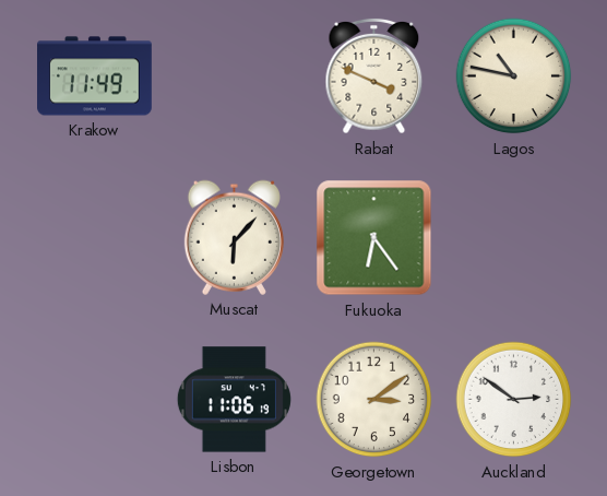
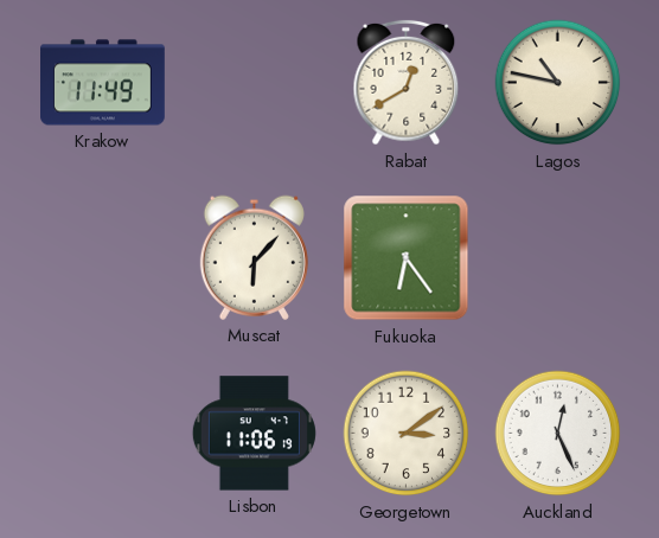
Rabat: 3:49 -> 12:40
Auckland: 2:51 -> 12:26
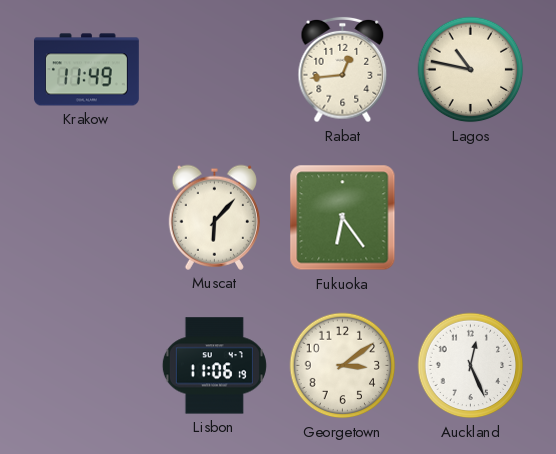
Rabat: 12:40 -> 12:44
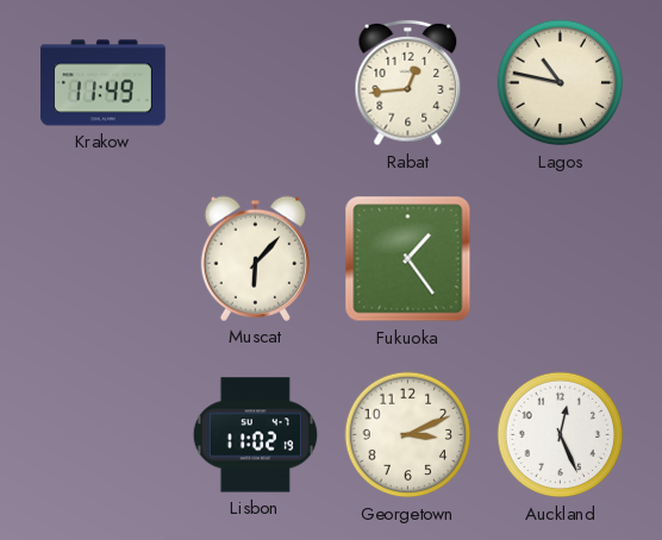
Fukuoka: 6:24 -> 1:24
Lisbon: 11:06 -> 11:02
Georgetown: 3:09 -> 3:11
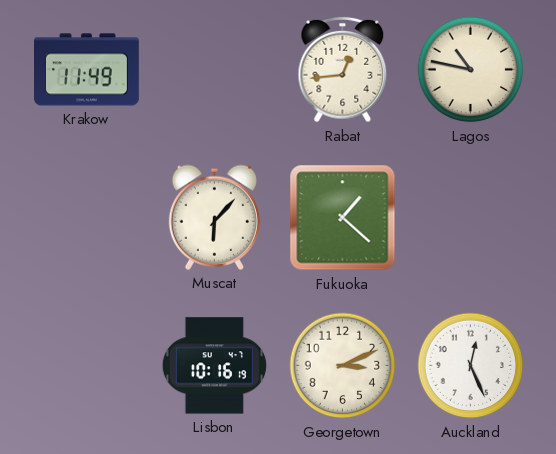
Fukuoka: 1:24 -> 1:22
Lisbon: 11:02 -> 10:16
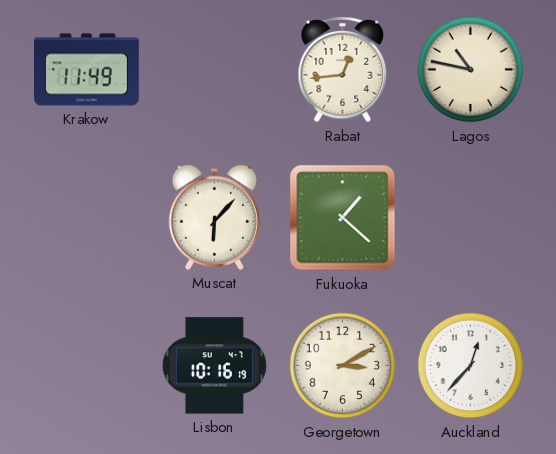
Georgetown: 3:11 -> 3:10
Auckland: 12:26 -> 12:37
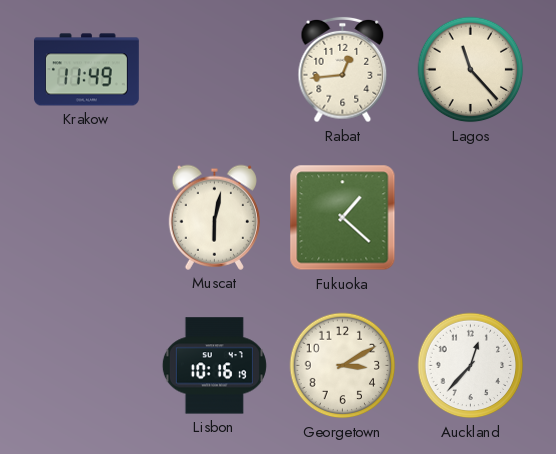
Lagos: 10:47 -> 11:23
Muscat: 6:07 -> 6:02
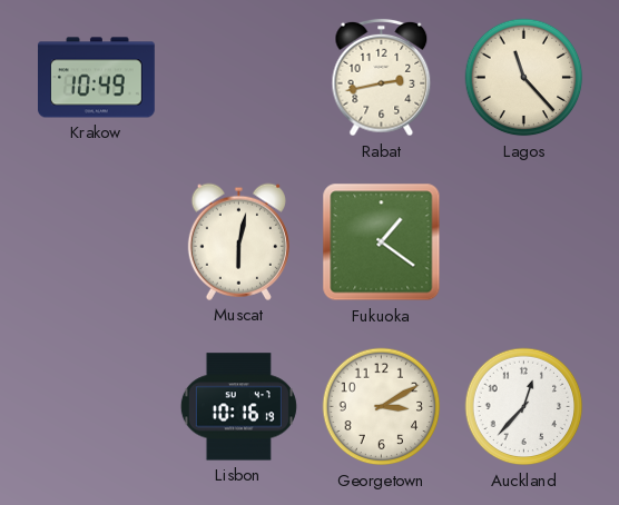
Krakow: 11:49 -> 10:49
Rabat: 12:44 -> 2:43
Fukuoka: 1:22 -> 1:21
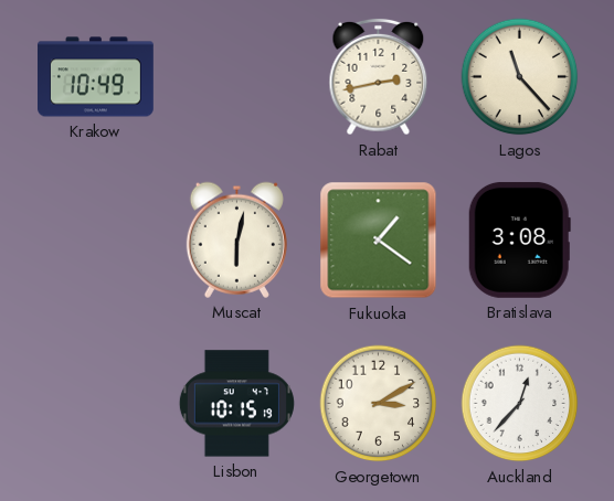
Bratislava: none -> 3:08
Lisbon: 10:16 -> 10:15
